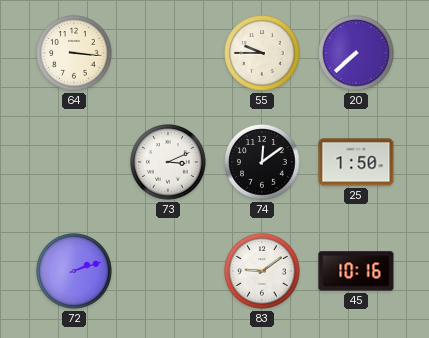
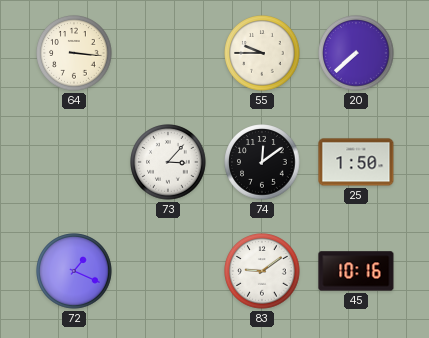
73: 3:11 -> 3:07
72: 2:12 -> 1:19
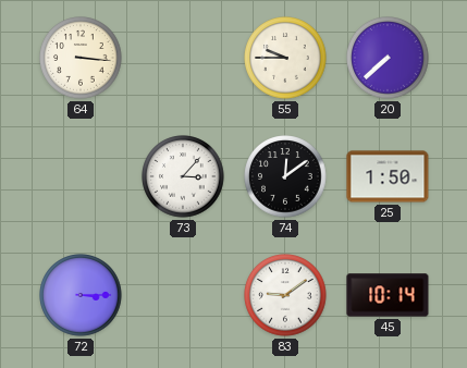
72: 1:19 -> 3:15
45: 10:16 -> 10:14
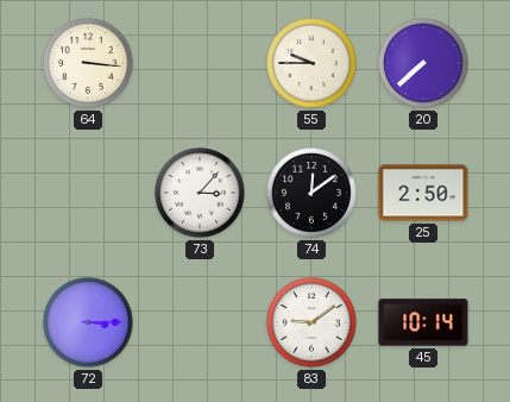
25: 1:50 -> 2:50
